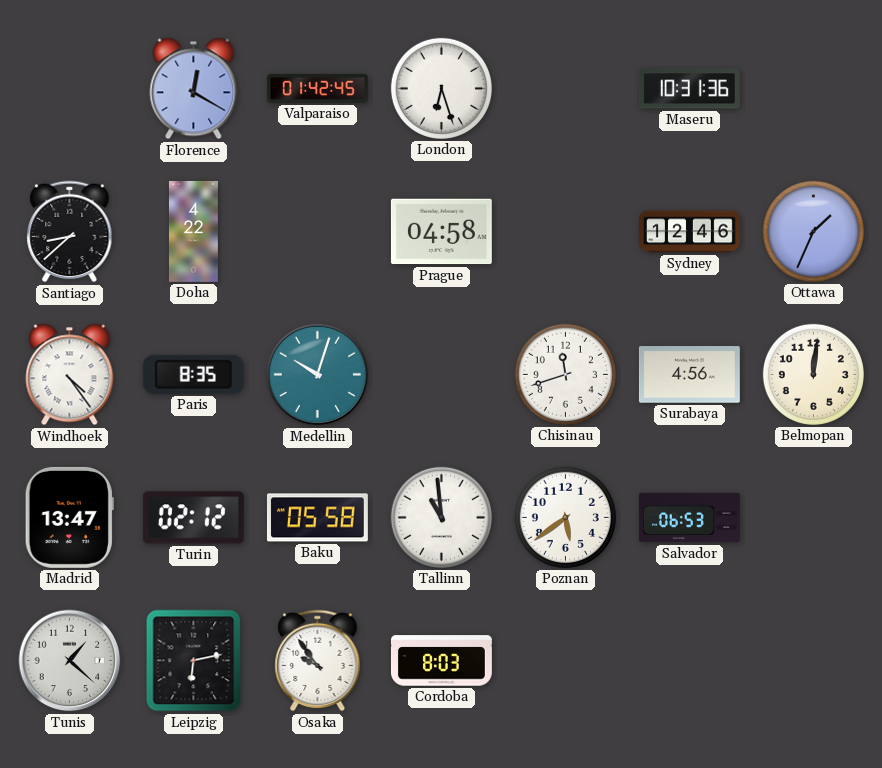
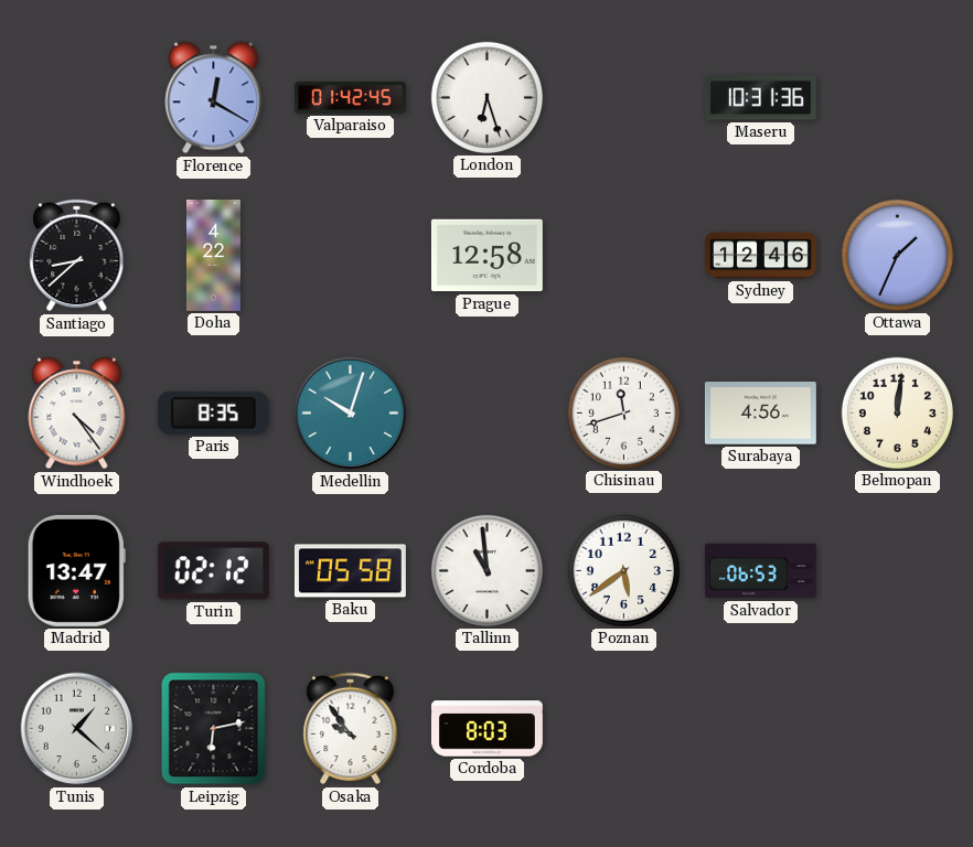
Prague: 04:58 -> 12:58
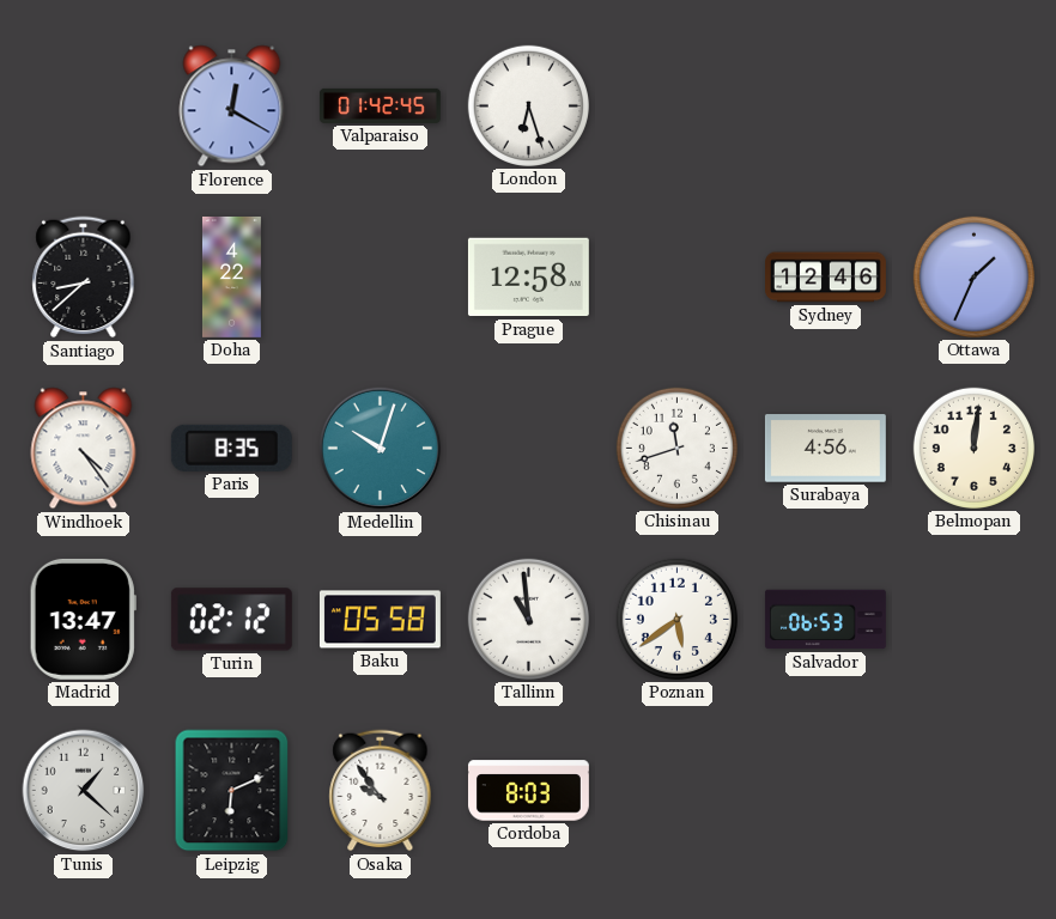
Maseru: 10:31 -> none
Leipzig: 6:13 -> 6:11
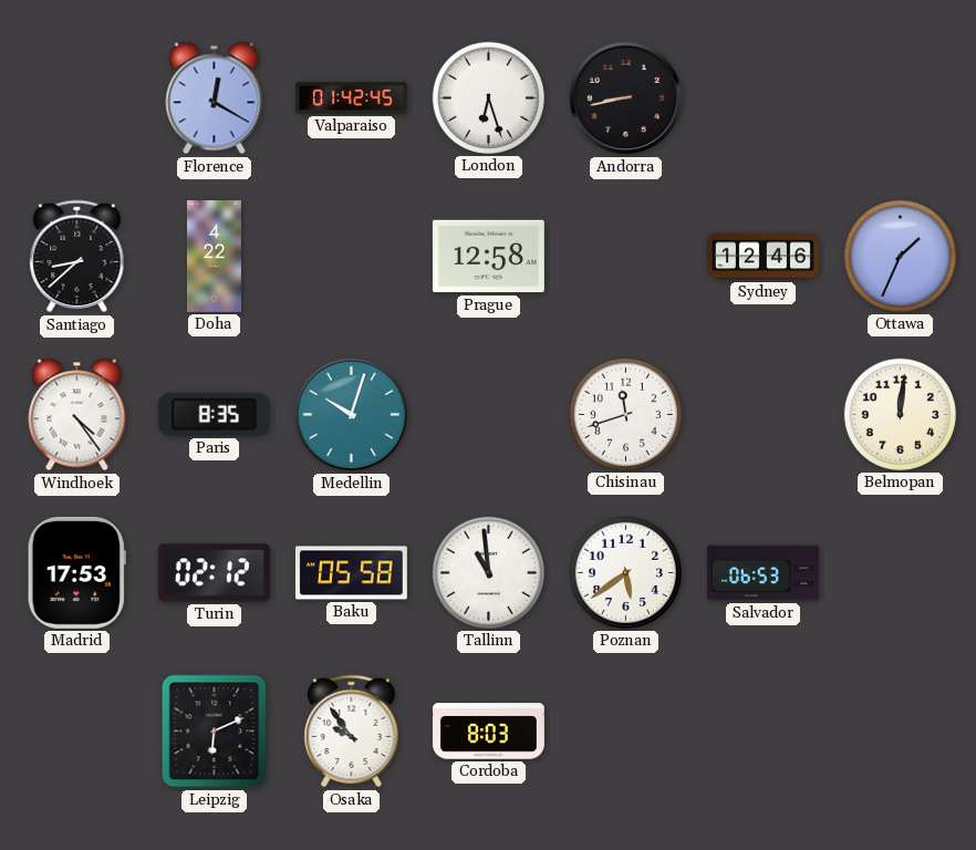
Andorra: none -> 8:43
Surabaya: 4:56 -> none
Madrid: 13:47 -> 17:53
Tunis: 1:22 -> none
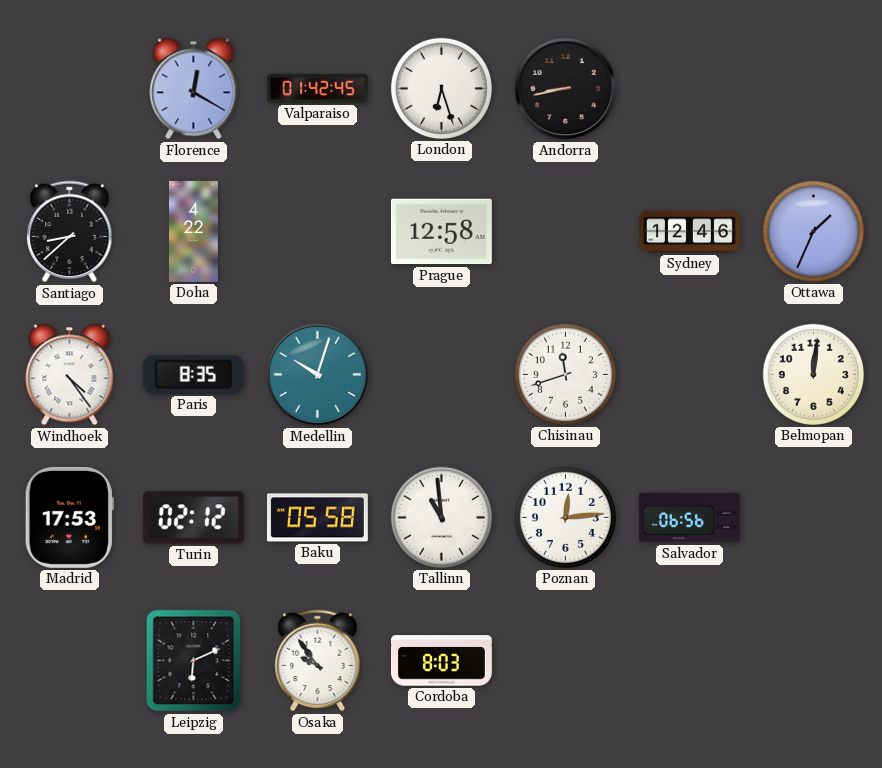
Poznan: 5:39 -> 12:14
Salvador: 06:53 -> 06:56
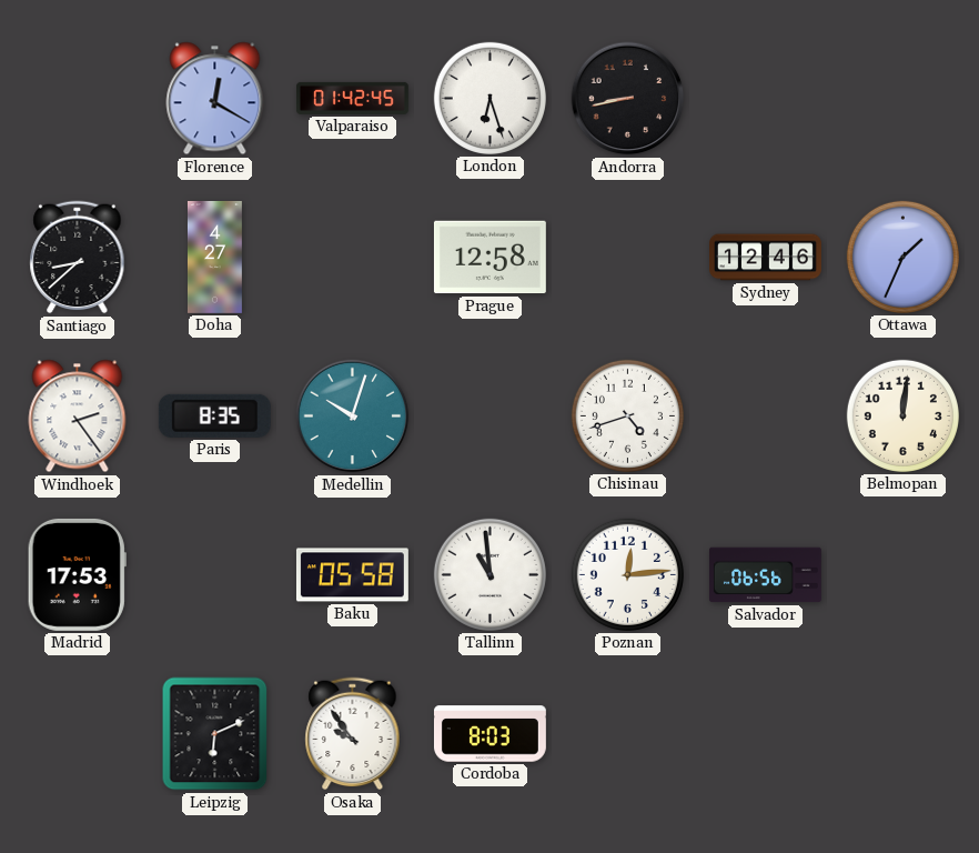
Doha: 4:22 -> 4:27
Windhoek: 4:24 -> 2:24
Chisinau: 11:42 -> 4:42
Turin: 02:12 -> none
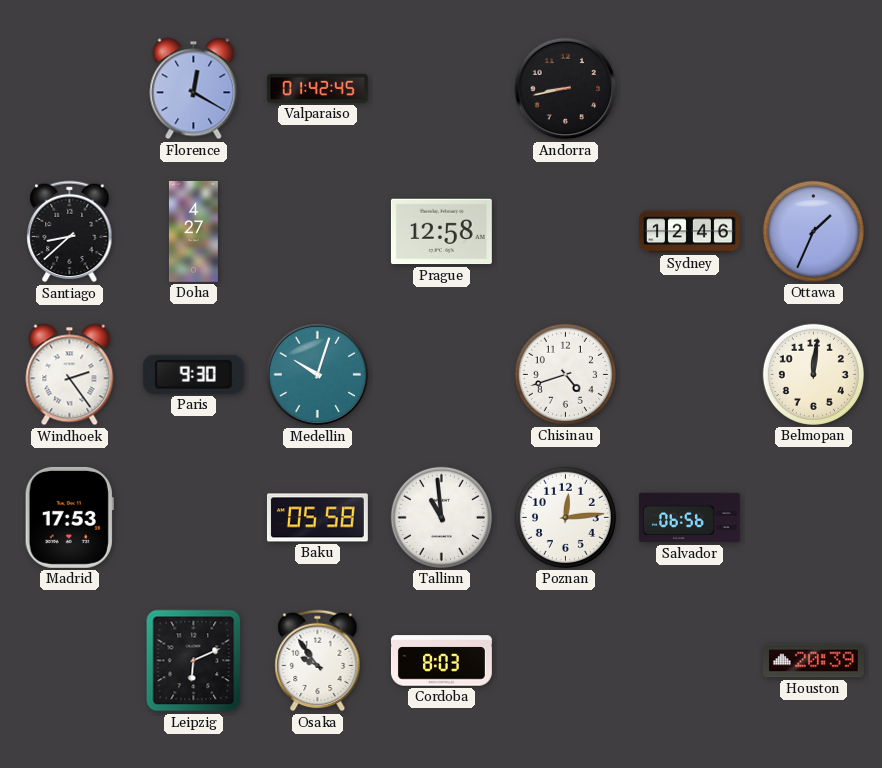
London: 6:27 -> none
Paris: 8:35 -> 9:30
Houston: none -> 20:39
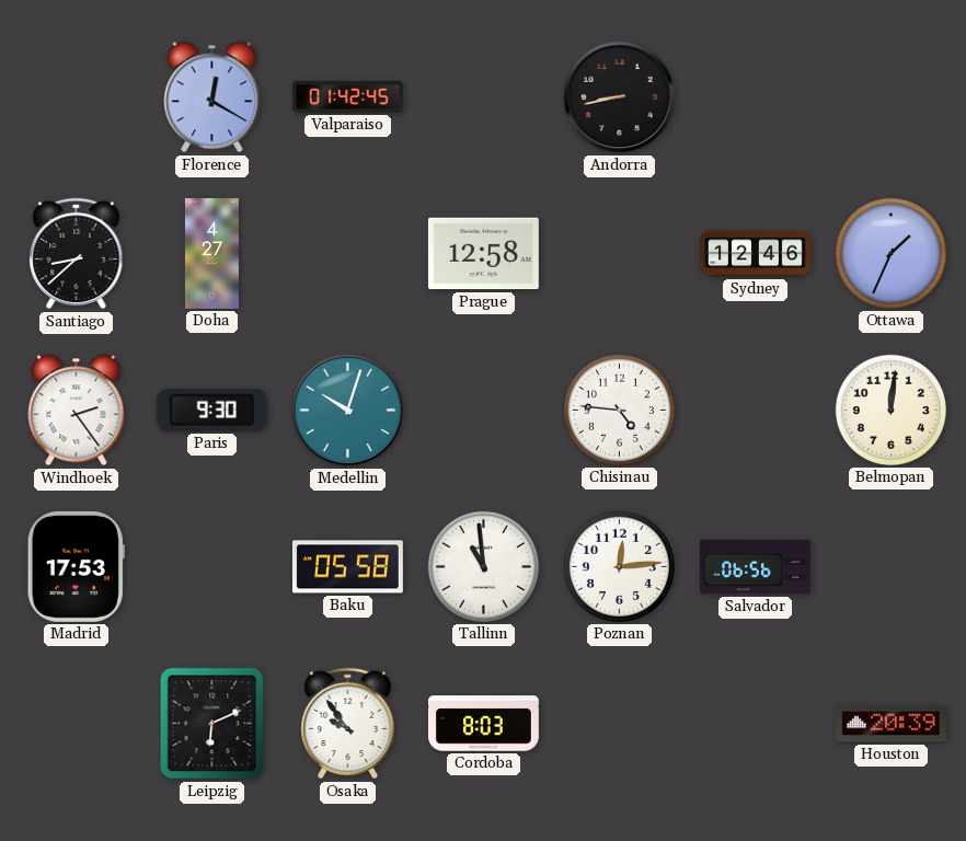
Chisinau: 4:42 -> 4:46
